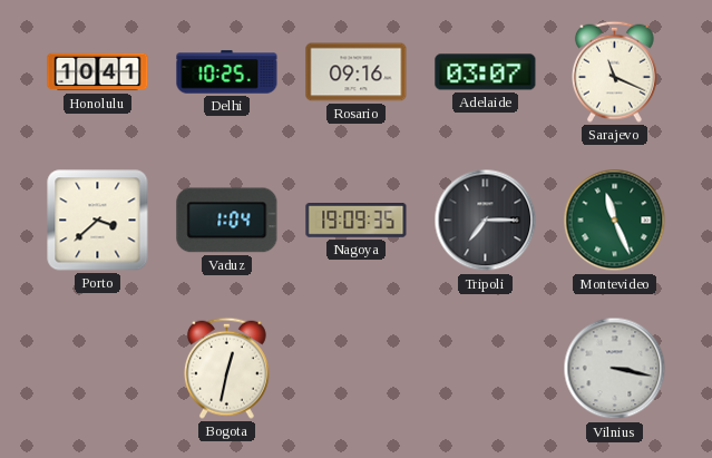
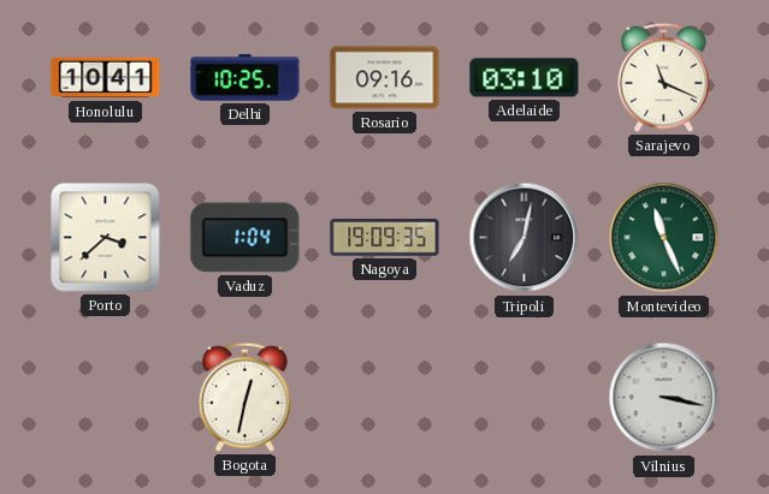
Adelaide: 03:07 -> 03:10
Tripoli: 7:15 -> 7:02
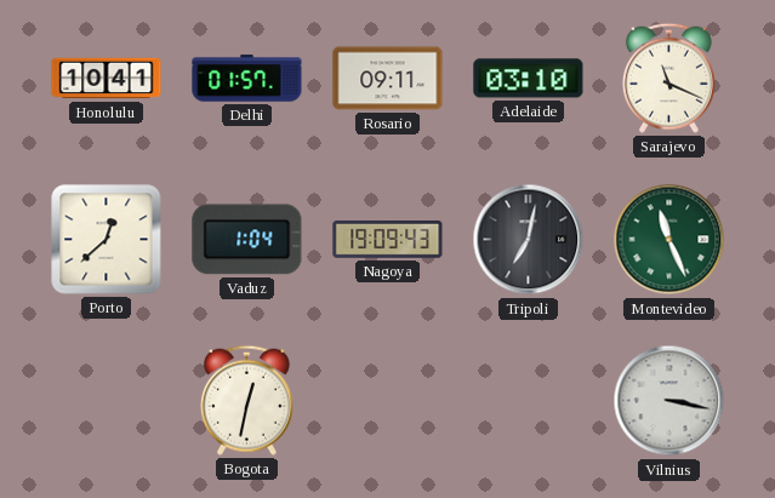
Delhi: 10:25 -> 01:57
Rosario: 09:16 -> 09:11
Porto: 3:38 -> 12:38
Nagoya: 19:09:35 -> 19:09:43
